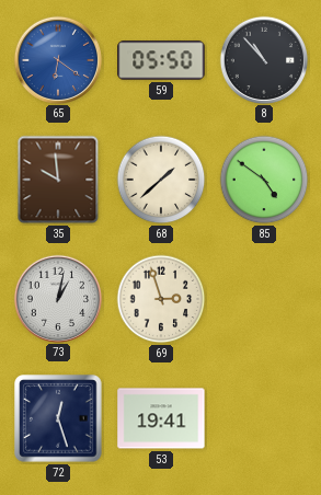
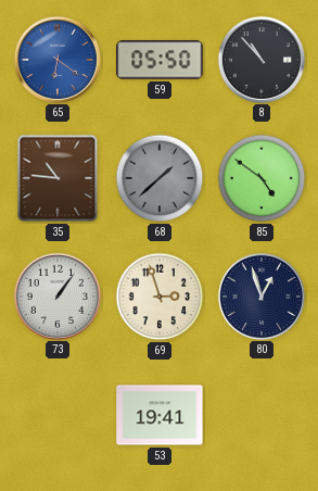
35: 9:59 -> 10:46
68 dial: cream -> grey
73: 1:02 -> 1:06
80: none -> 12:57
72: 12:27 -> none
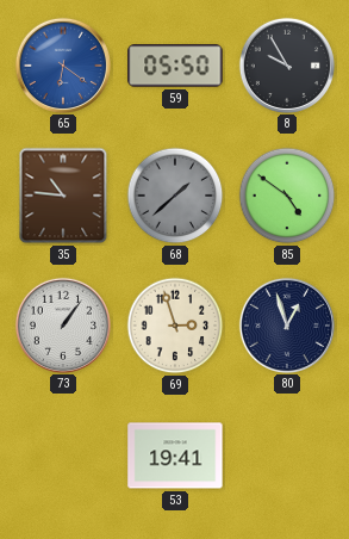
8: 10:53 -> 9:55
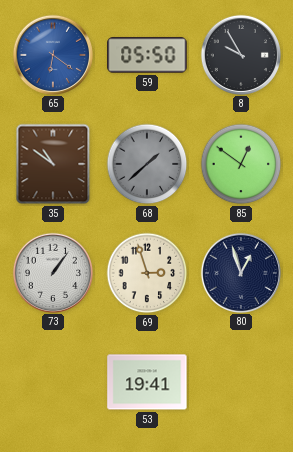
35: 10:46 -> 10:51
85: 4:51 -> 12:51
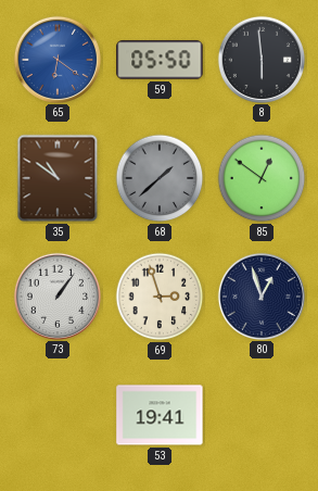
8: 9:55 -> 5:59
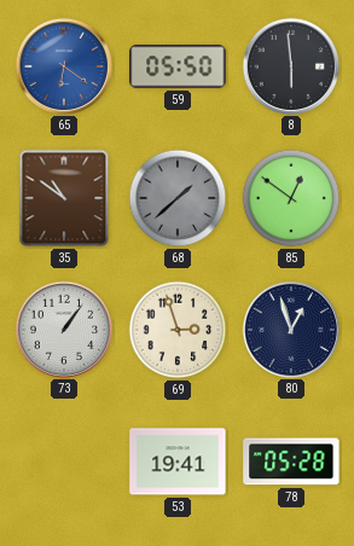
78: none -> 05:28
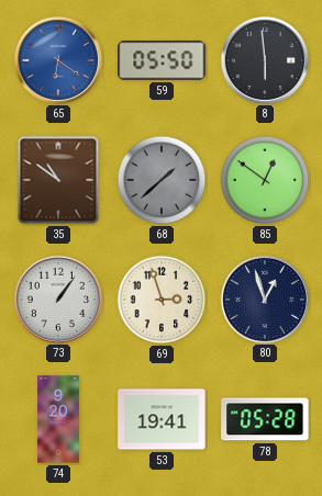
74: none -> 9:20
